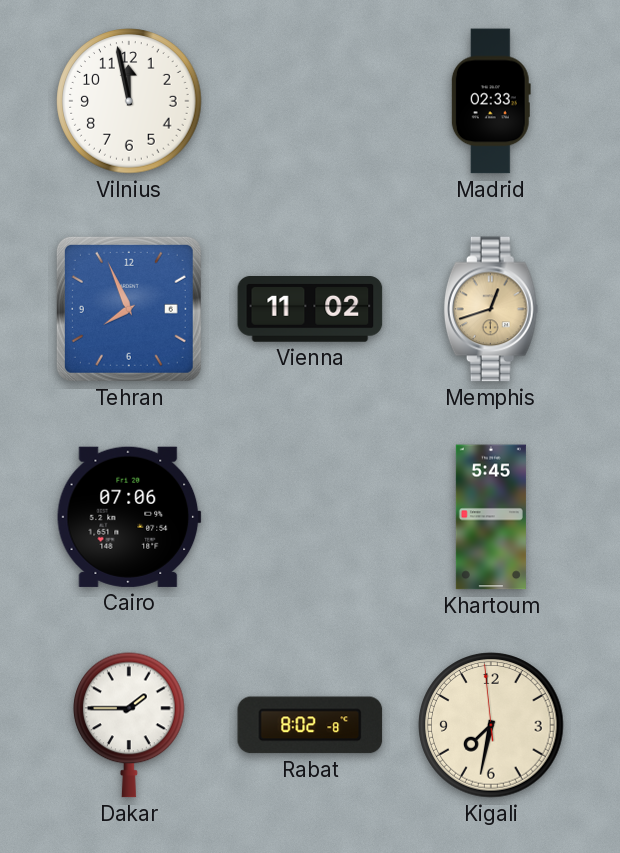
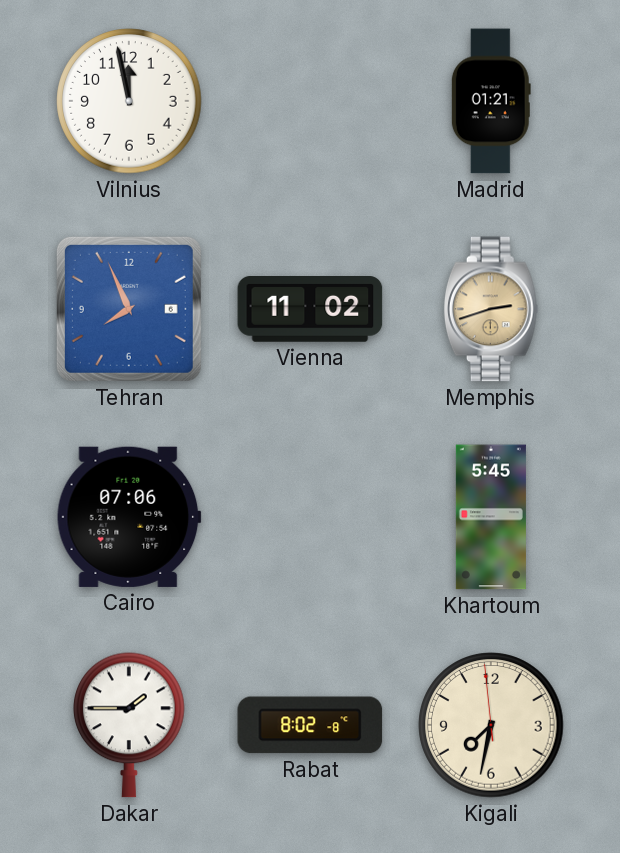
Madrid: 02:33 -> 01:21
Memphis: 12:42 -> 2:42
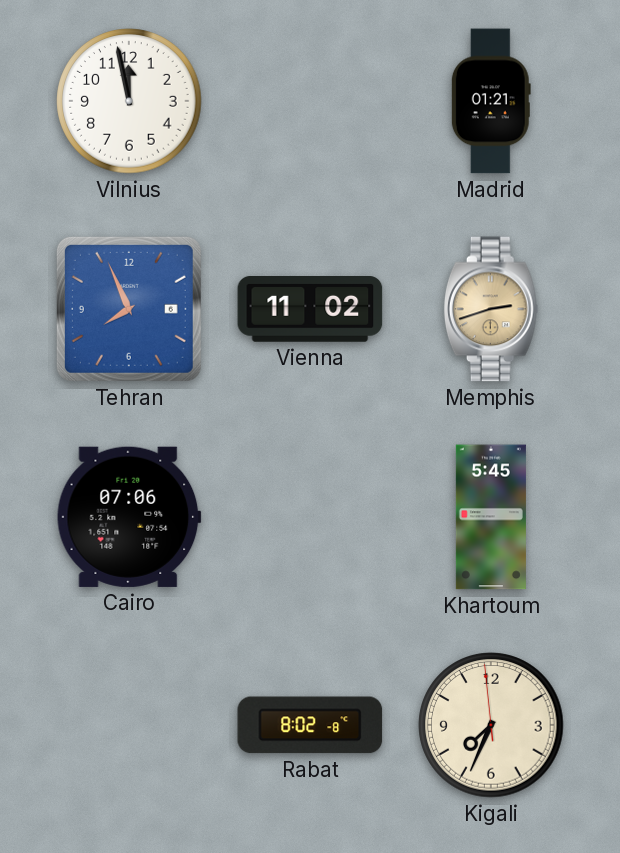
Dakar: 1:45 -> none
Kigali: 7:31 -> 7:33
